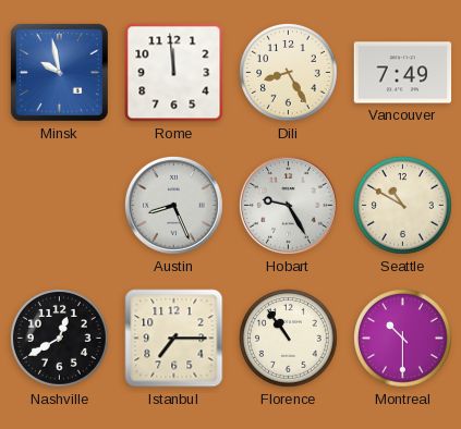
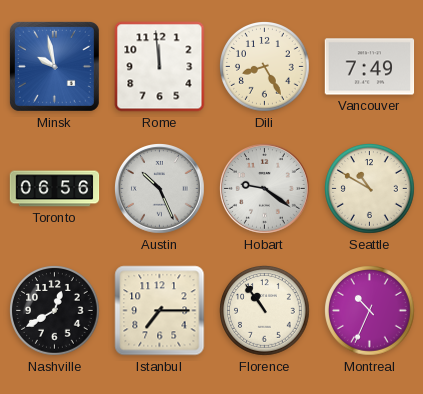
Toronto: none -> 06:56
Austin: 8:26 -> 10:26
Hobart: 9:25 -> 9:21
Montreal: 10:30 -> 10:34
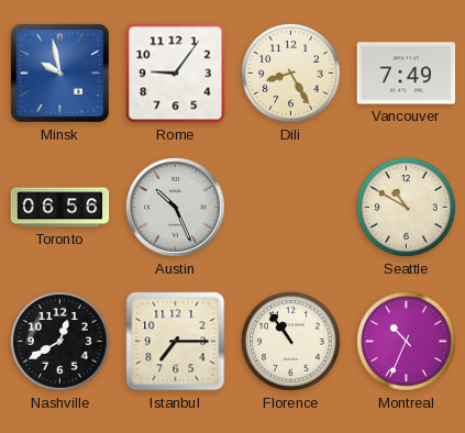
Rome: 11:59 -> 9:06
Hobart: 9:21 -> none
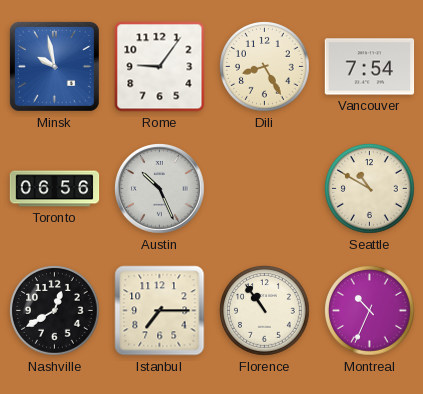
Vancouver: 7:49 -> 7:54
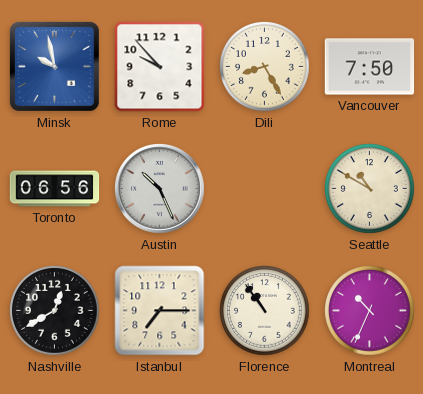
Rome: 9:06 -> 9:53
Vancouver: 7:54 -> 7:50
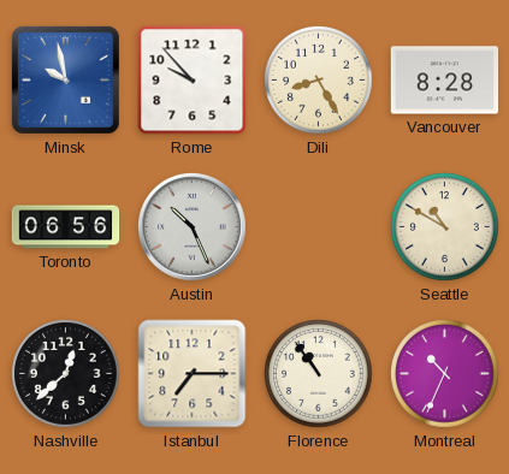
Vancouver: 7:50 -> 8:28
Nashville: 12:40 -> 12:38
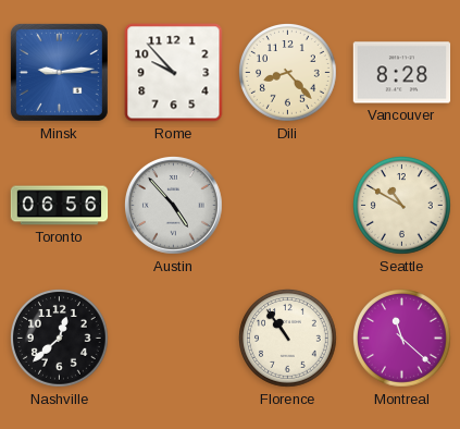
Minsk: 9:58 -> 9:14
Dili: 8:25 -> 8:23
Austin: 10:26 -> 4:53
Istanbul: 7:15 -> none
Montreal: 10:34 -> 11:22
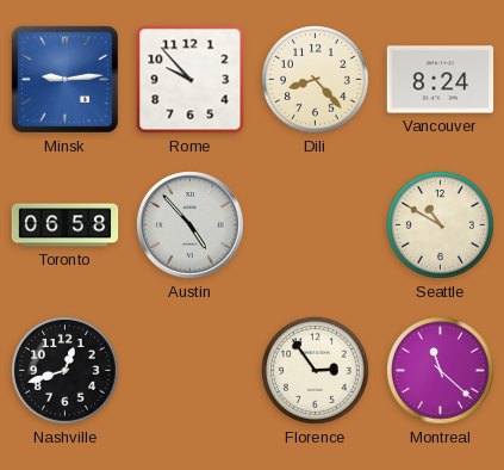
Vancouver: 8:28 -> 8:24
Toronto: 06:56 -> 06:58
Nashville: 12:38 -> 12:42
Florence: 10:54 -> 2:54
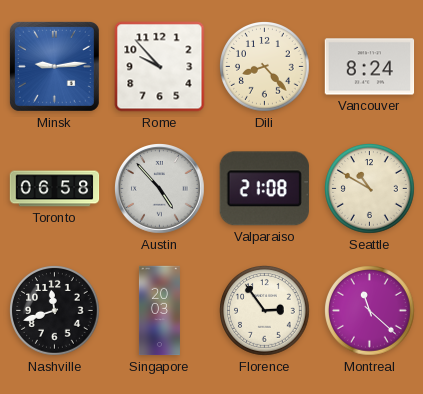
Valparaiso: none -> 21:08
Nashville: 12:42 -> 11:42
Singapore: none -> 20:03
